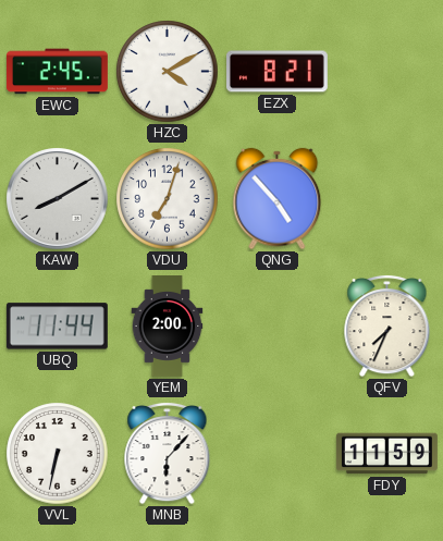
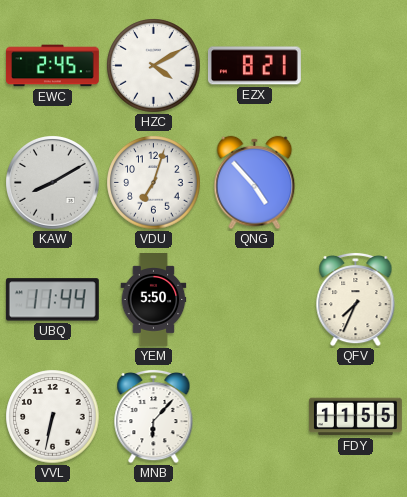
YEM: 2:00 -> 5:50
FDY: 11:59 -> 11:55
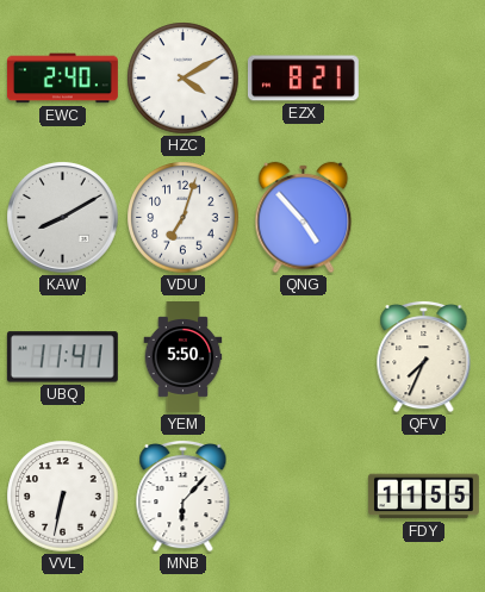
EWC: 2:45 -> 2:40
UBQ: 11:44 -> 11:41
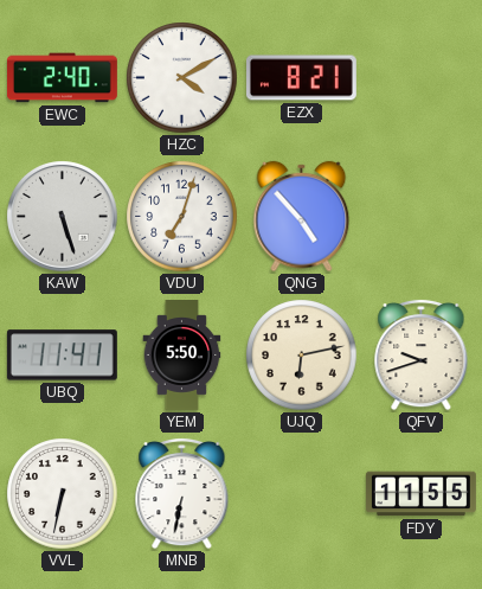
KAW: 8:10 -> 5:27
UJQ: none -> 6:13
QFV: 7:34 -> 9:42
MNB: 6:07 -> 6:32
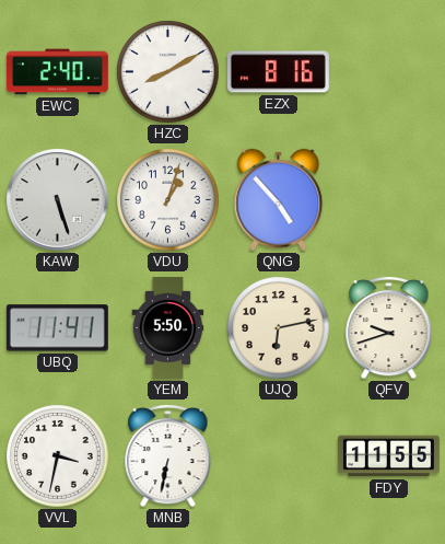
HZC: 4:10 -> 8:10
EZX: 8:21 -> 8:16
VDU: 7:03 -> 1:03
VVL: 6:32 -> 3:32
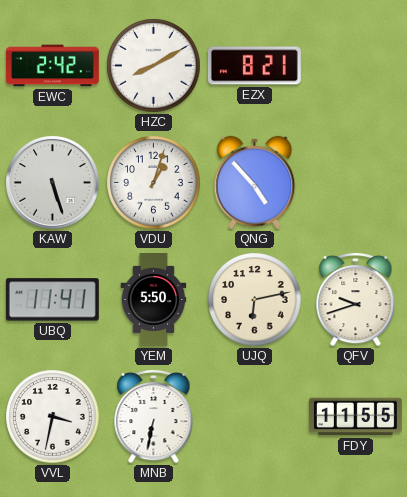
EWC: 2:40 -> 2:42
EZX: 8:16 -> 8:21
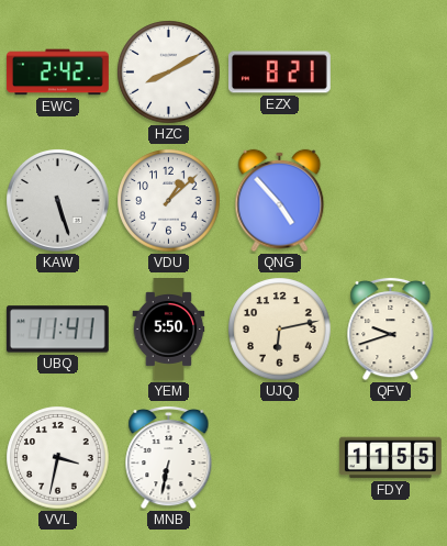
VDU: 1:03 -> 1:08
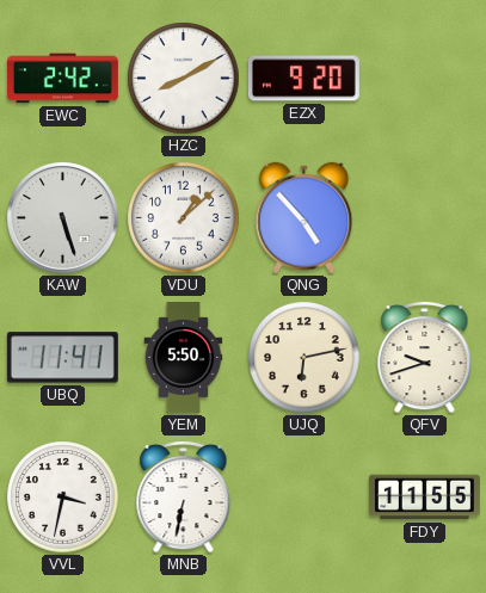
EZX: 8:21 -> 9:20
